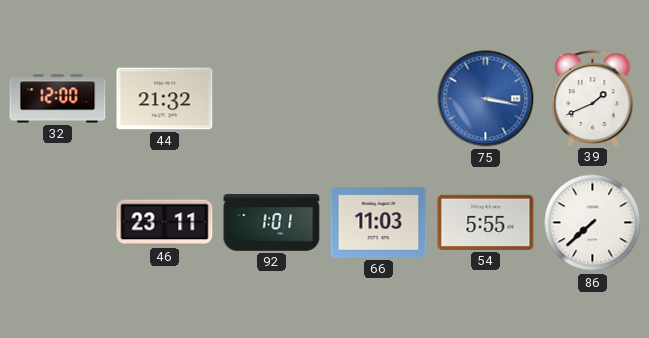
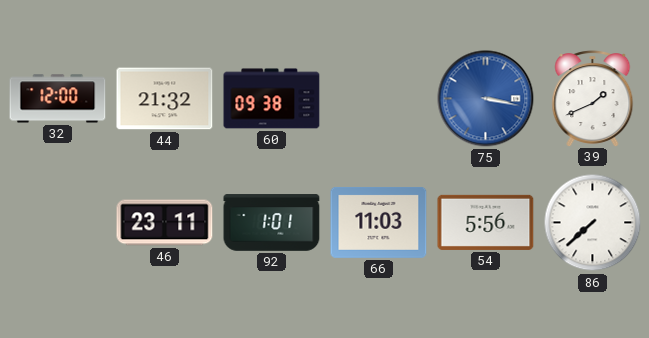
60: none -> 09:38
54: 5:55 -> 5:56
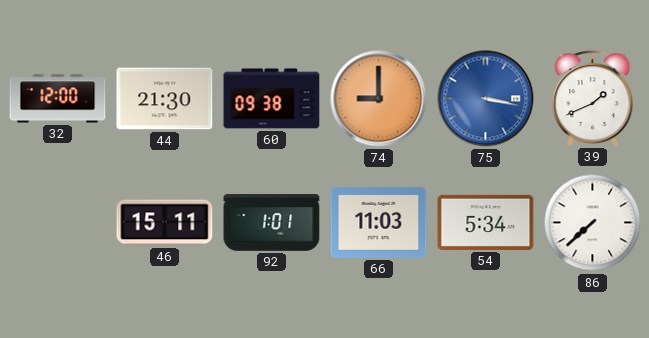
44: 21:32 -> 21:30
74: none -> 9:00
46: 23:11 -> 15:11
54: 5:56 -> 5:34
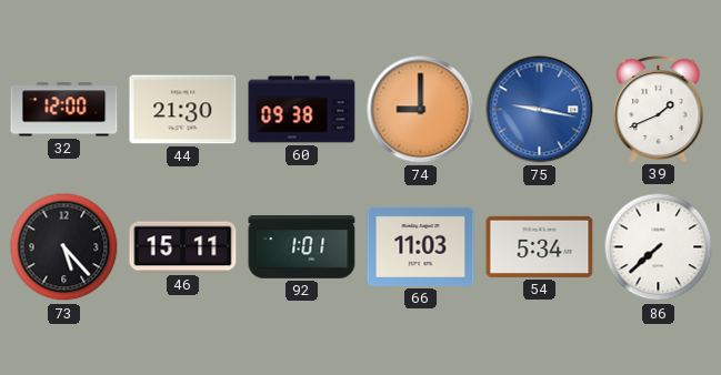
75: 3:17 -> 9:17
73: none -> 5:23
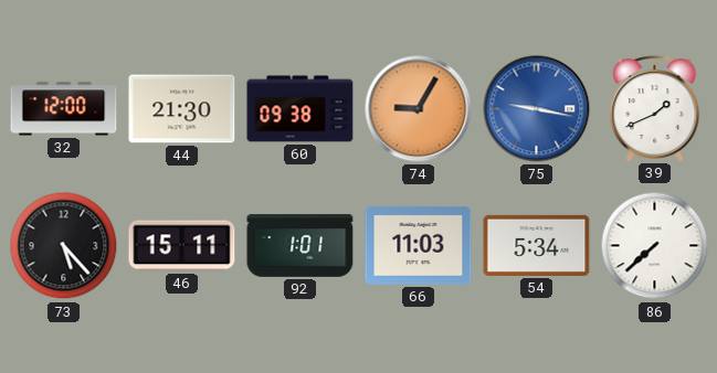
74: 9:00 -> 9:05
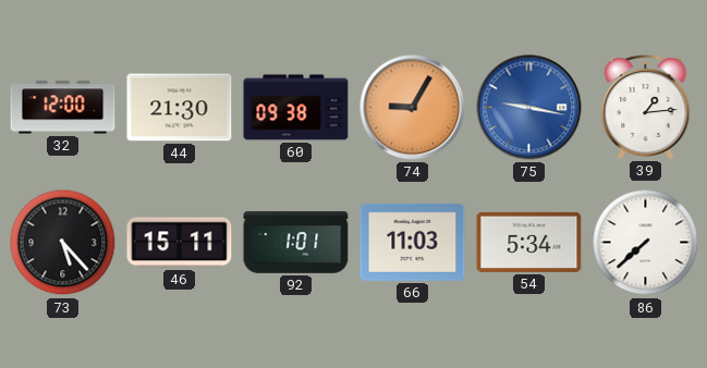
39: 1:41 -> 1:14
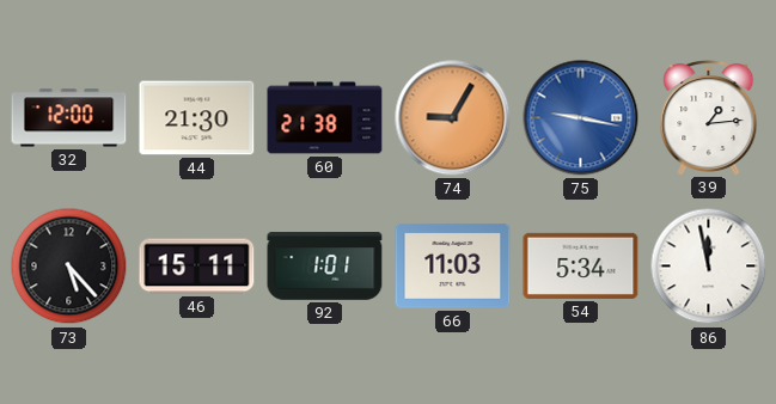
60: 09:38 -> 21:38
86: 7:38 -> 11:58
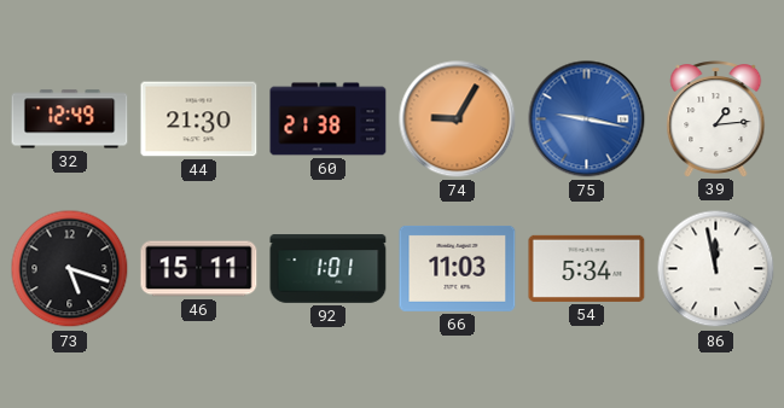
32: 12:00 -> 12:49
73: 5:23 -> 5:18
